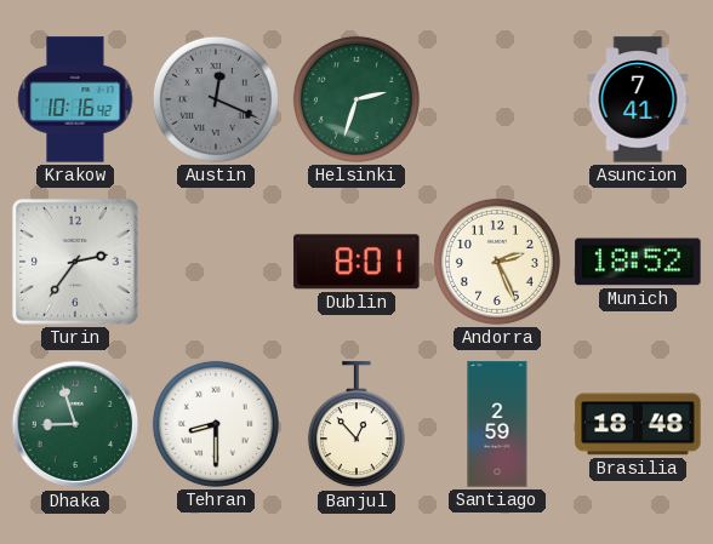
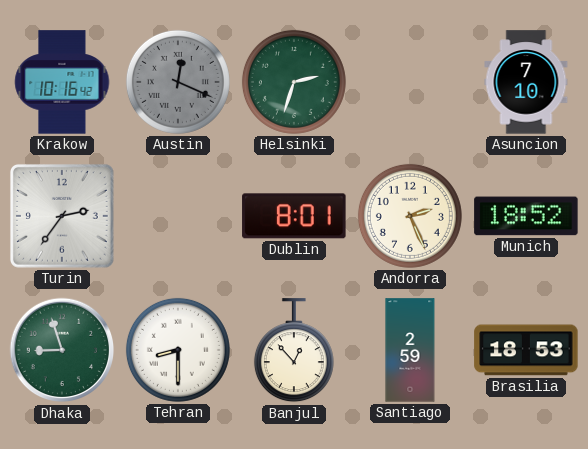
Asuncion: 7:41 -> 7:10
Brasilia: 18:48 -> 18:53
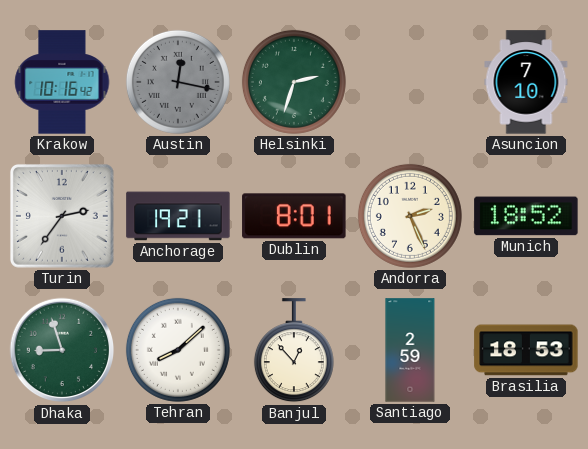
Austin: 12:19 -> 12:17
Anchorage: none -> 19:21
Tehran: 8:30 -> 8:08
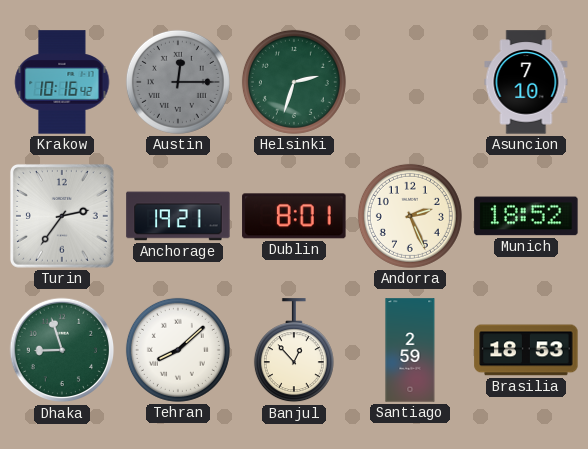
Austin: 12:17 -> 12:15
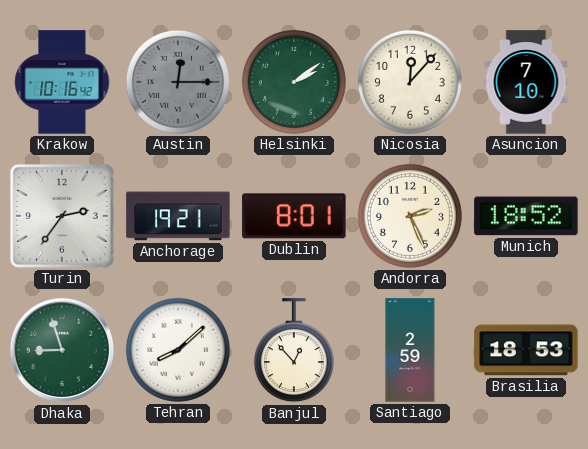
Helsinki: 2:33 -> 2:09
Nicosia: none -> 12:07
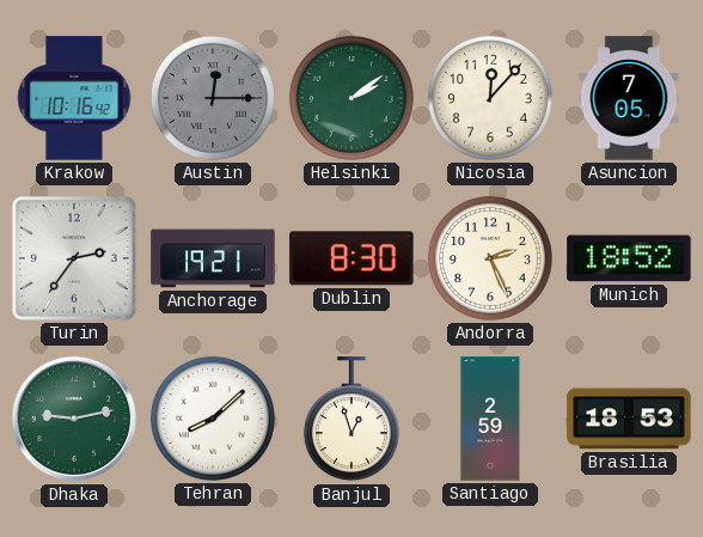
Asuncion: 7:10 -> 7:05
Dublin: 8:01 -> 8:30
Dhaka: 8:57 -> 9:13
Banjul: 12:53 -> 12:57
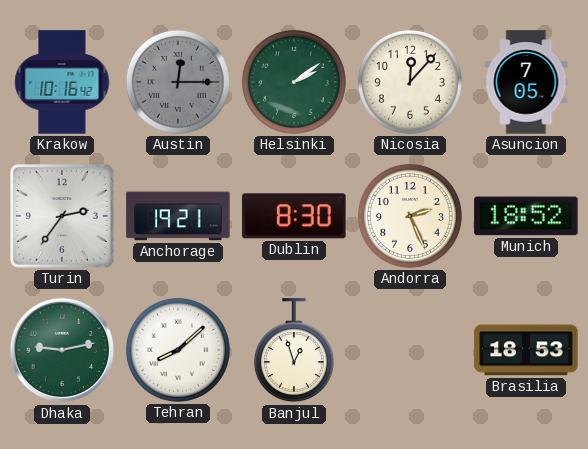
Santiago: 2:59 -> none
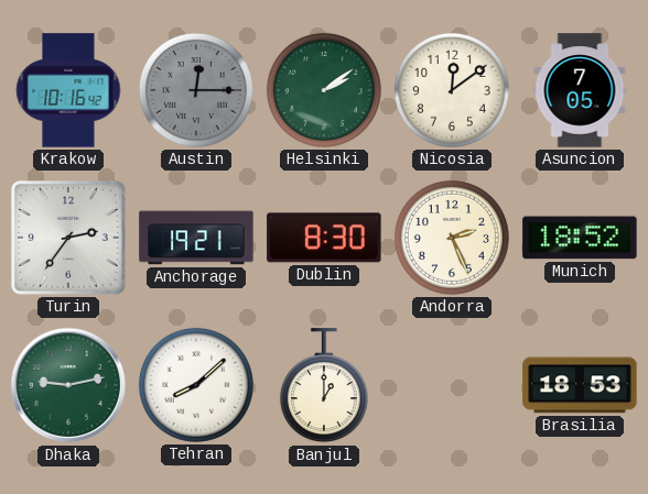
Nicosia: 12:07 -> 12:09
Banjul: 12:57 -> 1:00
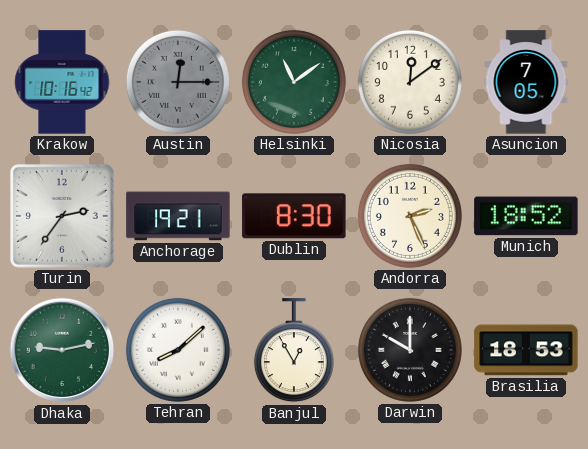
Helsinki: 2:09 -> 11:09
Banjul: 1:00 -> 12:55
Darwin: none -> 10:00
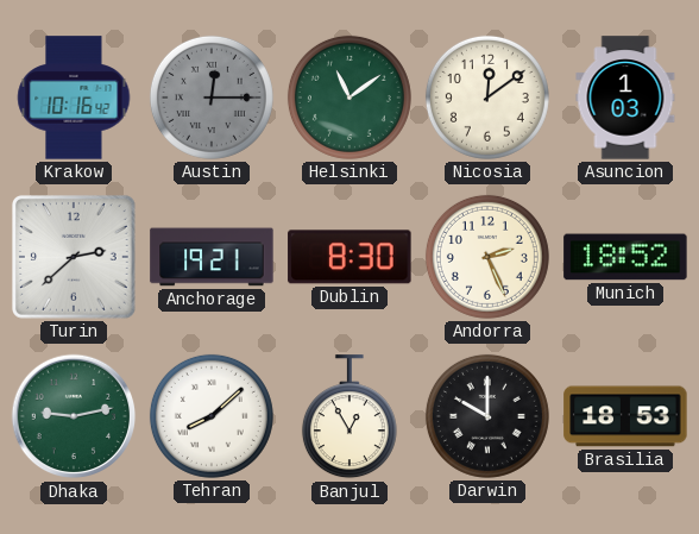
Asuncion: 7:05 -> 1:03
Turin: 2:36 -> 2:38
